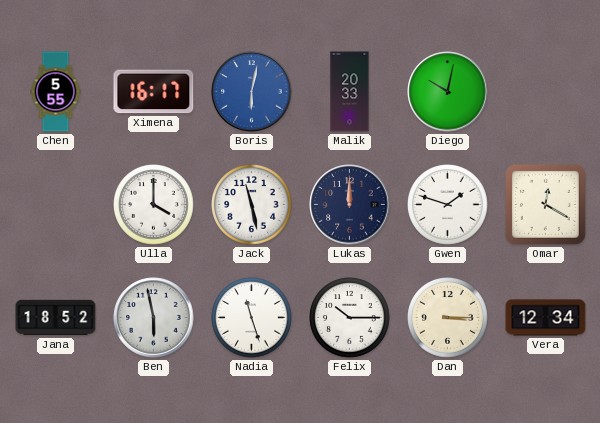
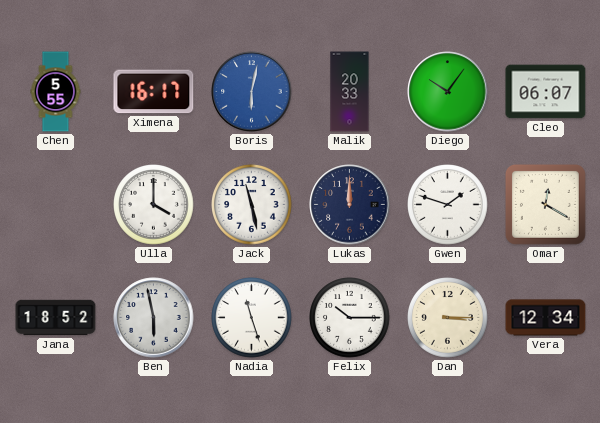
Diego: 10:02 -> 10:06
Cleo: none -> 06:07
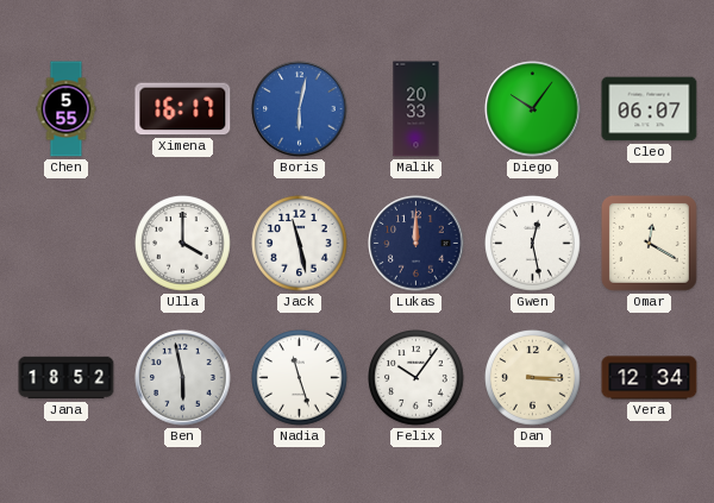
Gwen: 1:48 -> 12:28
Felix: 10:15 -> 10:06
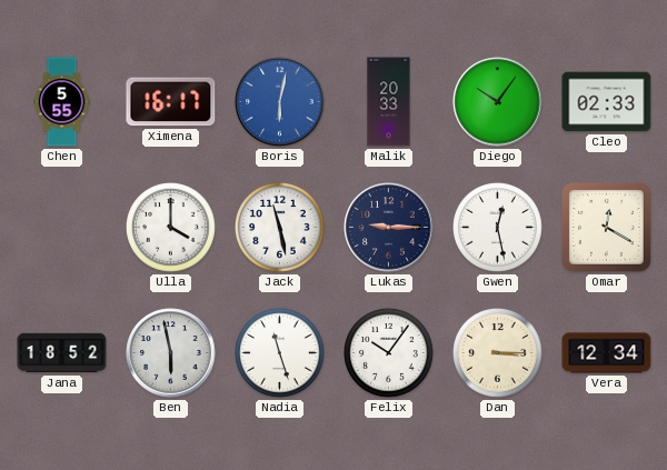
Cleo: 06:07 -> 02:33
Lukas: 12:00 -> 9:15
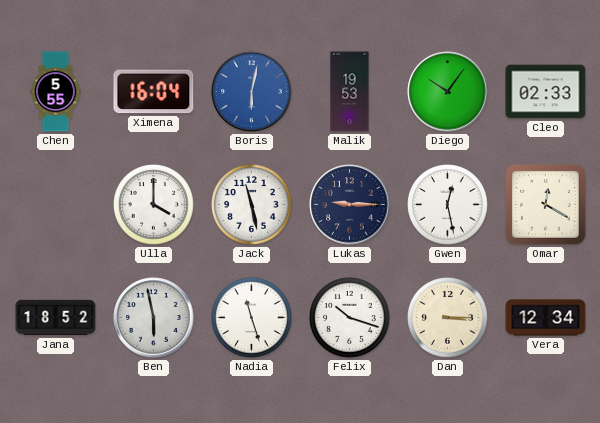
Ximena: 16:17 -> 16:04
Malik: 20:33 -> 19:53
Felix: 10:06 -> 10:18
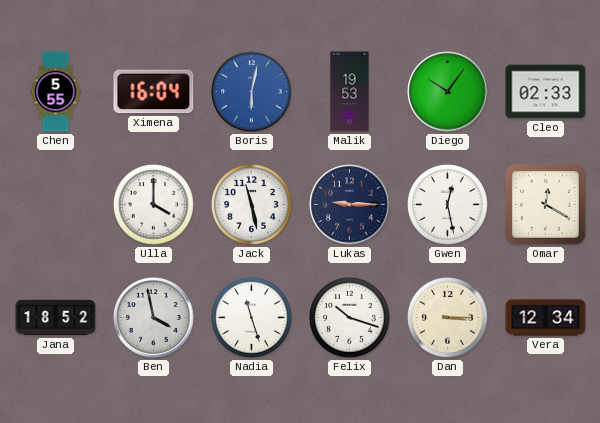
Ben: 5:58 -> 3:58
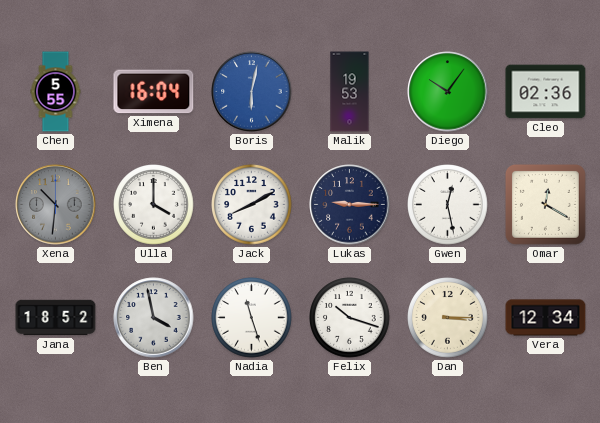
Cleo: 02:33 -> 02:36
Xena: none -> 10:31
Jack: 11:28 -> 8:10
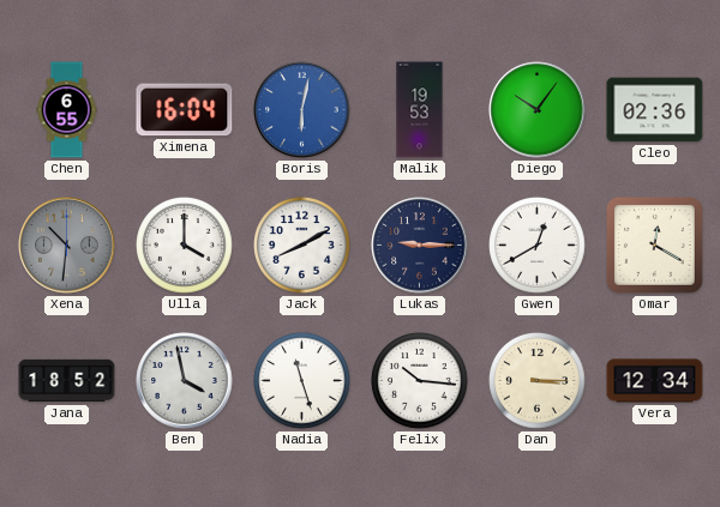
Chen: 5:55 -> 6:55
Gwen: 12:28 -> 12:40
Felix: 10:18 -> 10:16
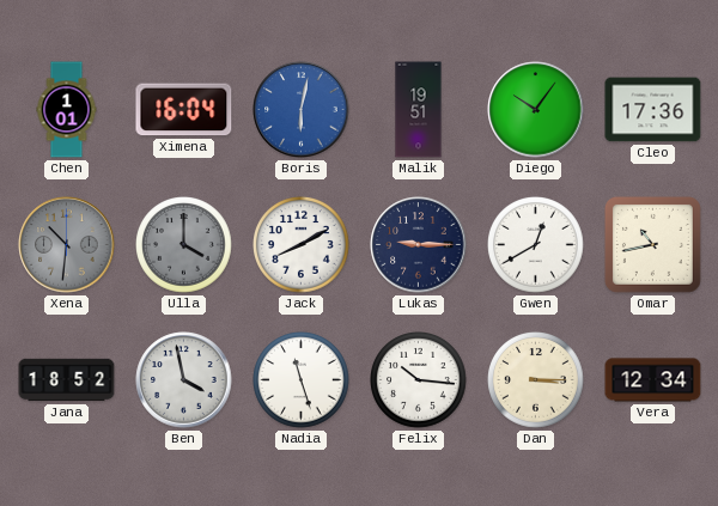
Chen: 6:55 -> 1:01
Malik: 19:53 -> 19:51
Cleo: 02:36 -> 17:36
Ulla dial: white -> grey
Omar: 12:20 -> 10:43
